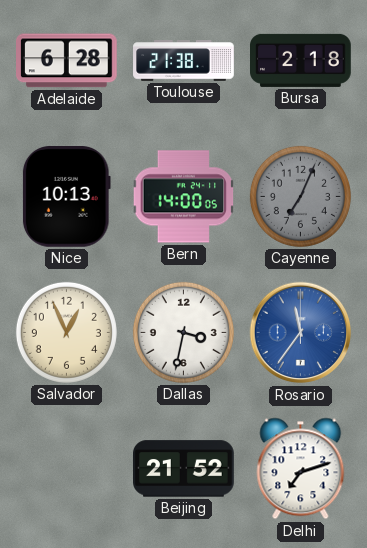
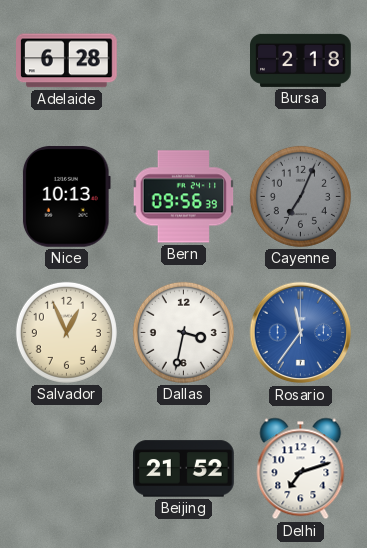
Toulouse: 21:38 -> none
Bern: 14:00 -> 09:56
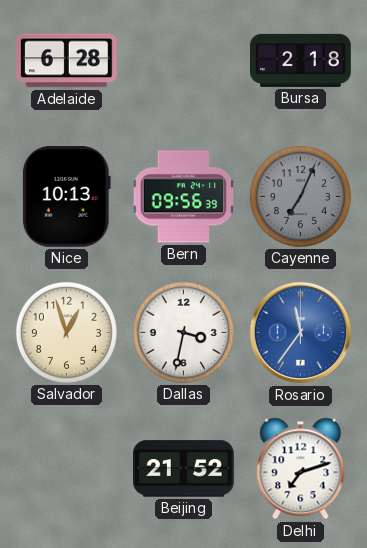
Salvador: 12:56 -> 12:57
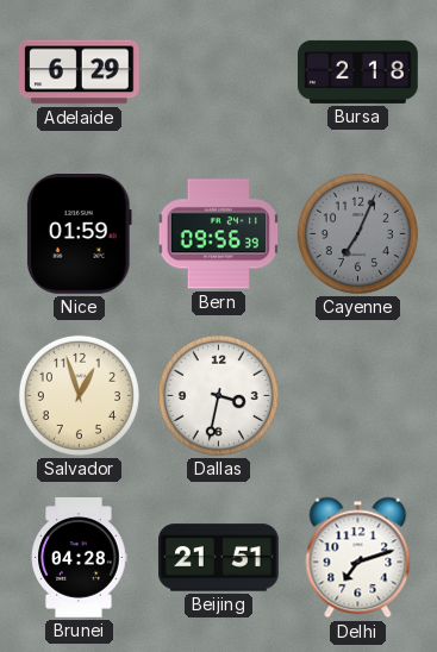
Adelaide: 6:28 -> 6:29
Nice: 10:13 -> 01:59
Rosario: 11:36 -> none
Brunei: none -> 04:28
Beijing: 21:52 -> 21:51
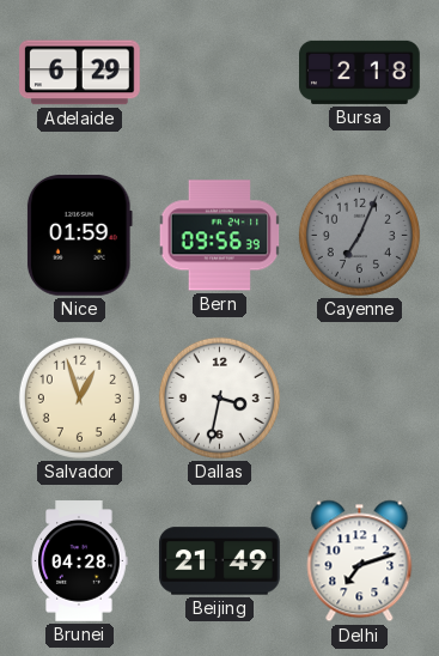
Beijing: 21:51 -> 21:49
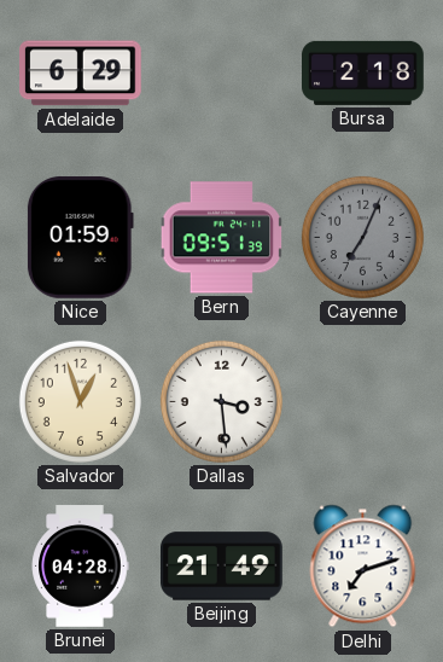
Bern: 09:56 -> 09:51
Dallas: 3:32 -> 3:29
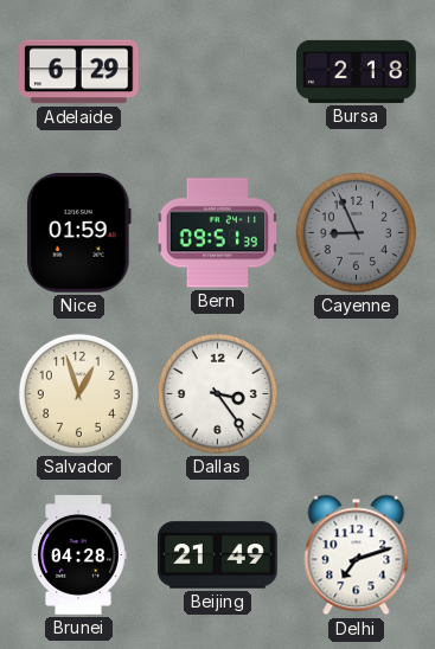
Cayenne: 7:04 -> 8:56
Dallas: 3:29 -> 3:24
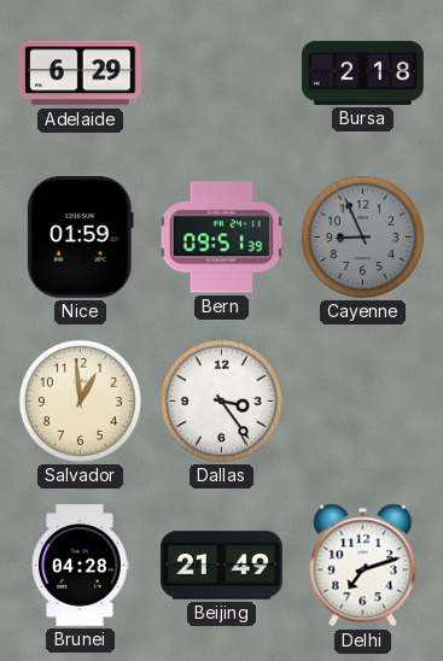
Salvador: 12:57 -> 12:59
